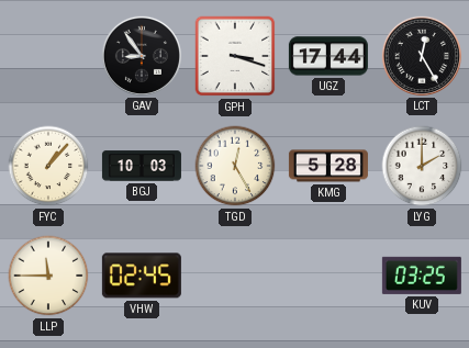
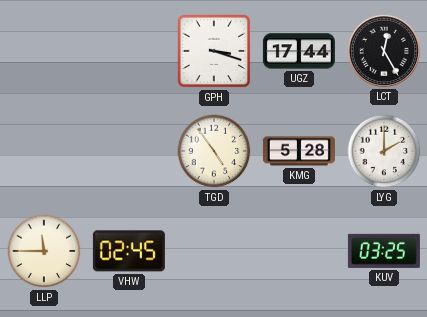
GAV: 8:54 -> none
FYC: 1:07 -> none
BGJ: 10:03 -> none
TGD: 12:25 -> 4:54
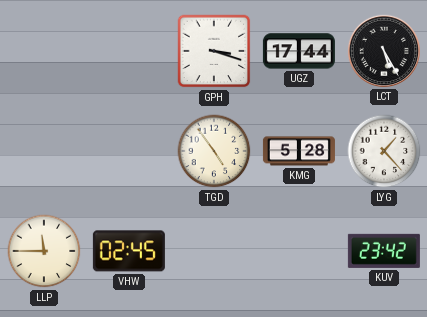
LCT: 12:25 -> 5:25
LYG: 2:00 -> 1:23
KUV: 03:25 -> 23:42
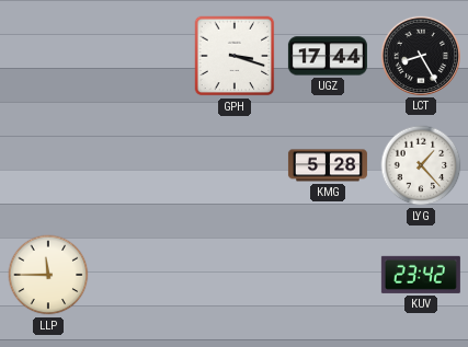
LCT: 5:25 -> 8:25
TGD: 4:54 -> none
VHW: 02:45 -> none
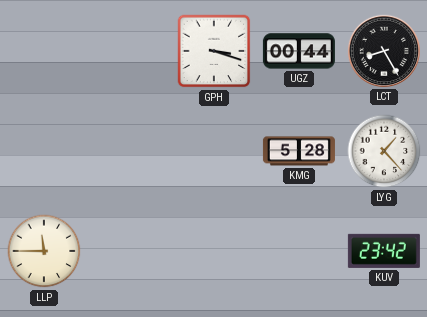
UGZ: 17:44 -> 00:44
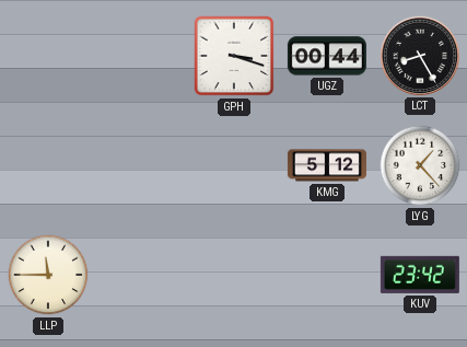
KMG: 5:28 -> 5:12
